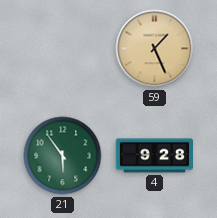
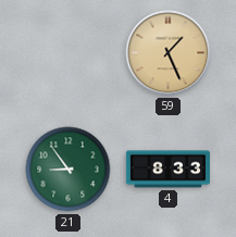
21: 5:54 -> 8:54
4: 9:28 -> 8:33
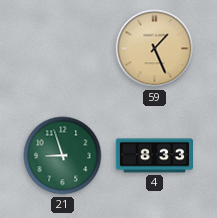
21: 8:54 -> 8:57
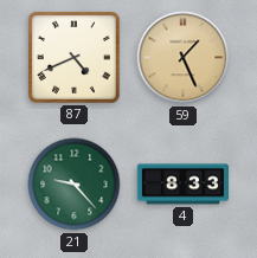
87: none -> 4:41
21: 8:57 -> 9:23
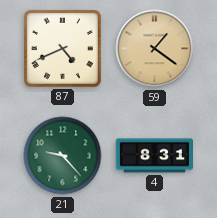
59: 1:26 -> 1:21
4: 8:33 -> 8:31
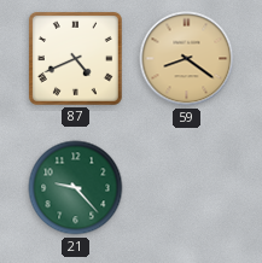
59: 1:21 -> 8:21
4: 8:31 -> none
